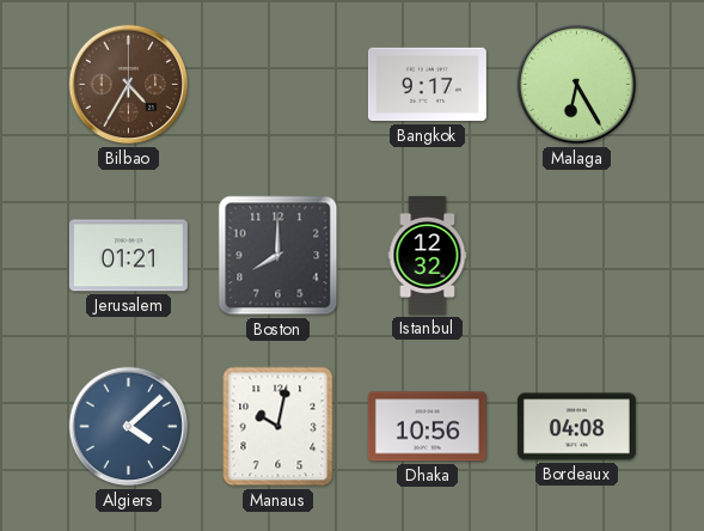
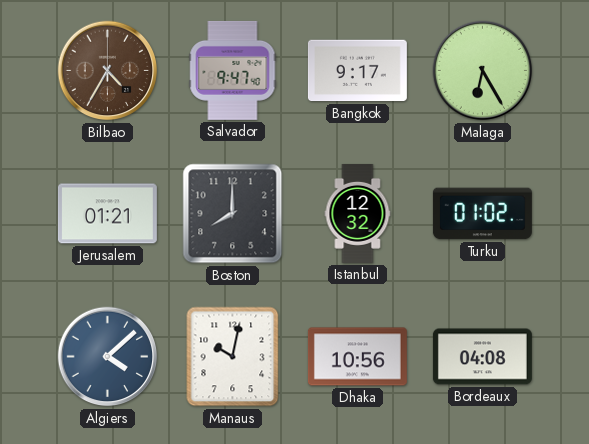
Salvador: none -> 9:47
Turku: none -> 01:02
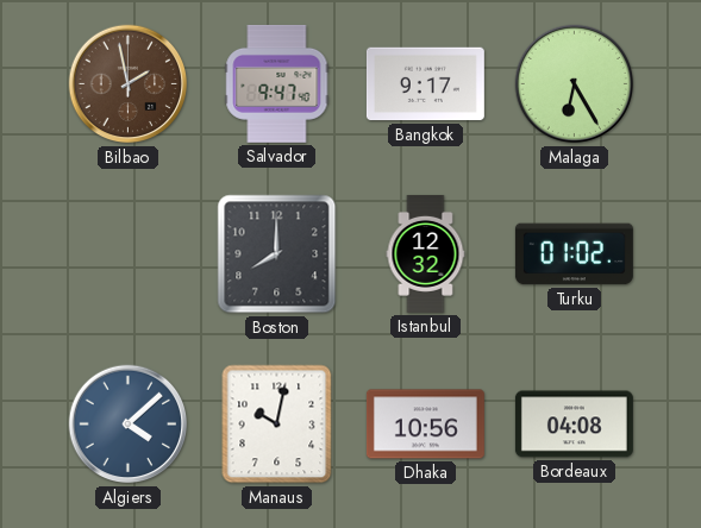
Bilbao: 4:35 -> 1:58
Jerusalem: 01:21 -> none
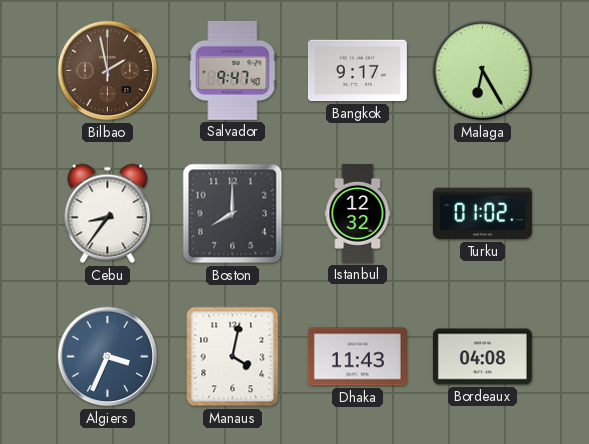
Cebu: none -> 8:36
Algiers: 4:08 -> 3:34
Manaus: 10:02 -> 4:02
Dhaka: 10:56 -> 11:43
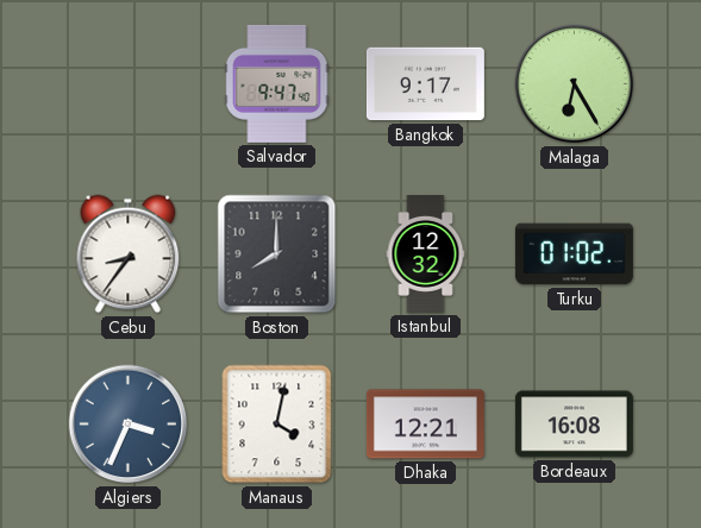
Bilbao: 1:58 -> none
Dhaka: 11:43 -> 12:21
Bordeaux: 04:08 -> 16:08
